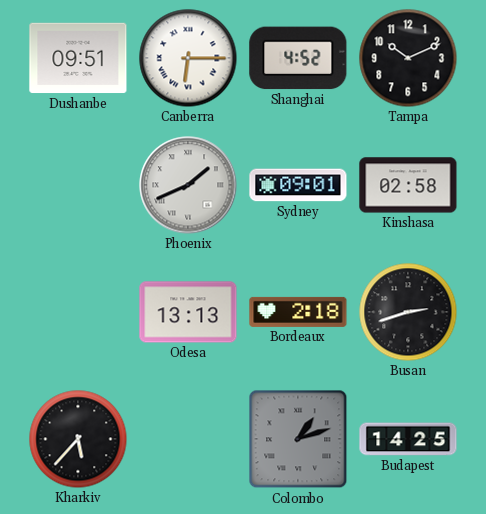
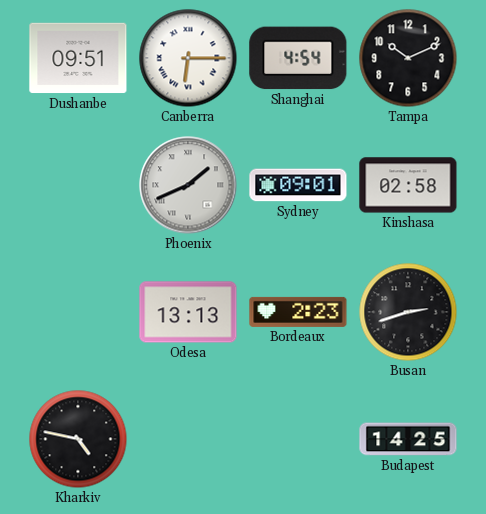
Shanghai: 4:52 -> 4:54
Bordeaux: 2:18 -> 2:23
Kharkiv: 5:37 -> 4:47
Colombo: 1:12 -> none
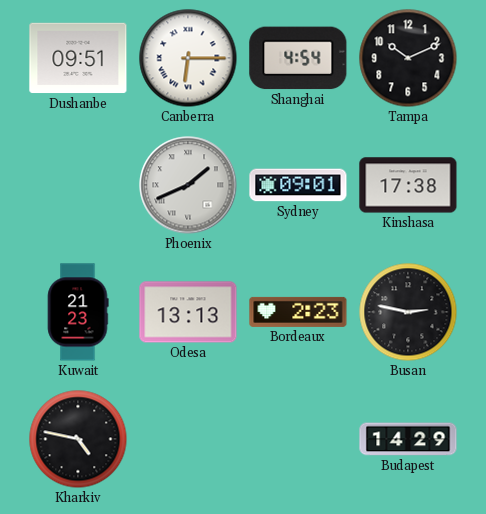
Kinshasa: 02:58 -> 17:38
Kuwait: none -> 21:23
Busan: 2:42 -> 2:47
Budapest: 14:25 -> 14:29
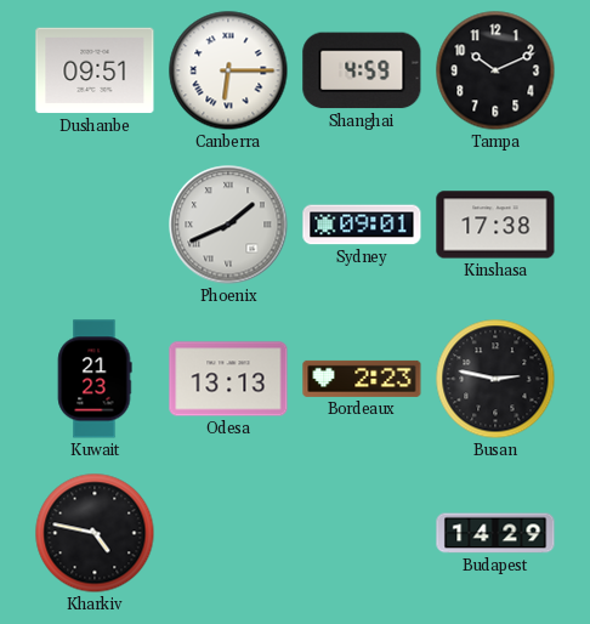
Shanghai: 4:54 -> 4:59
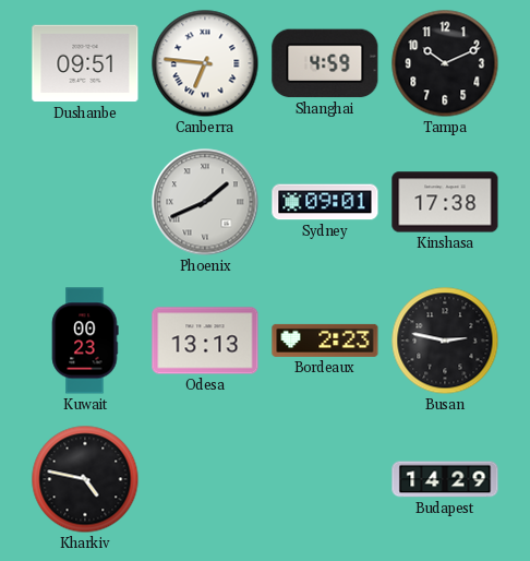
Canberra: 6:15 -> 6:46
Kuwait: 21:23 -> 00:23
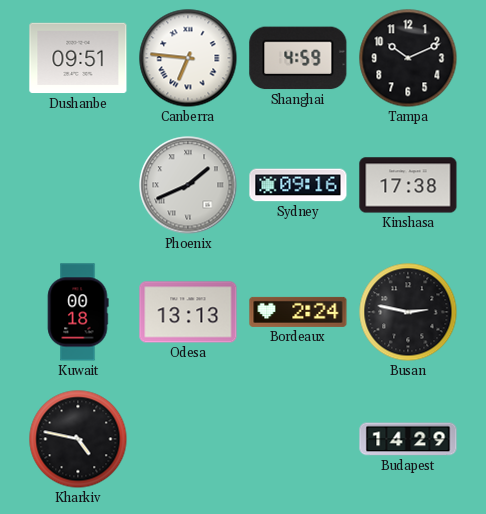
Sydney: 09:01 -> 09:16
Kuwait: 00:23 -> 00:18
Bordeaux: 2:23 -> 2:24
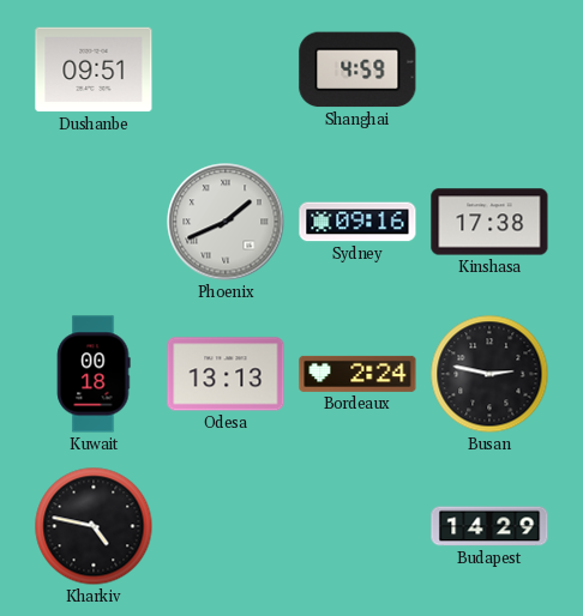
Canberra: 6:46 -> none
Tampa: 10:11 -> none
